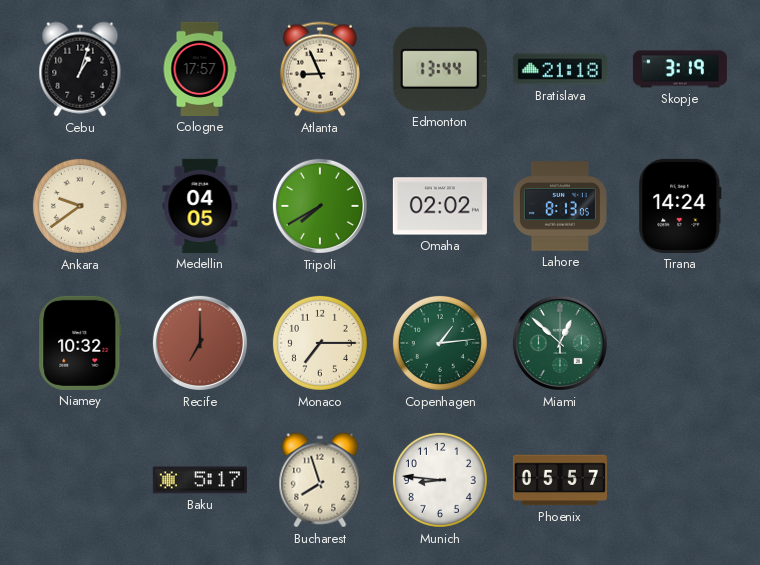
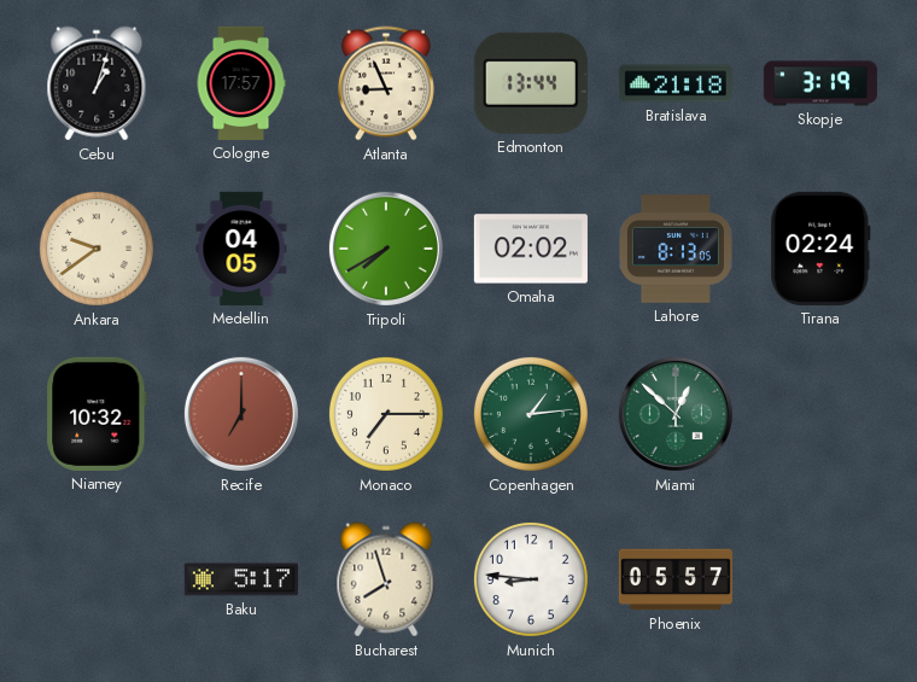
Tirana: 14:24 -> 02:24
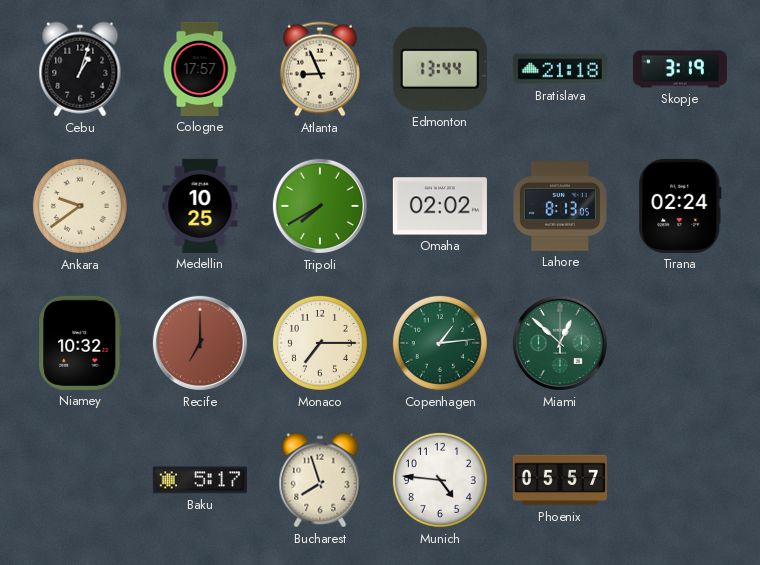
Medellin: 04:05 -> 10:25
Munich: 8:46 -> 4:46
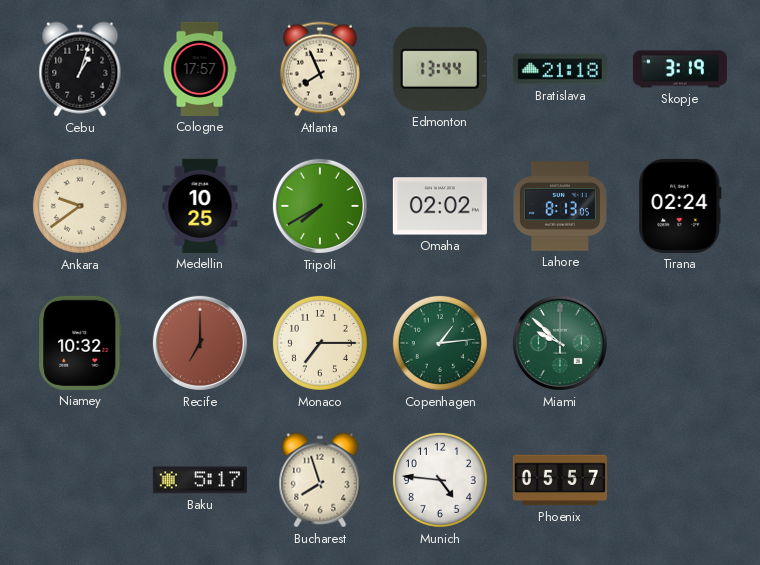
Atlanta: 8:56 -> 7:56
Miami: 12:52 -> 9:52
